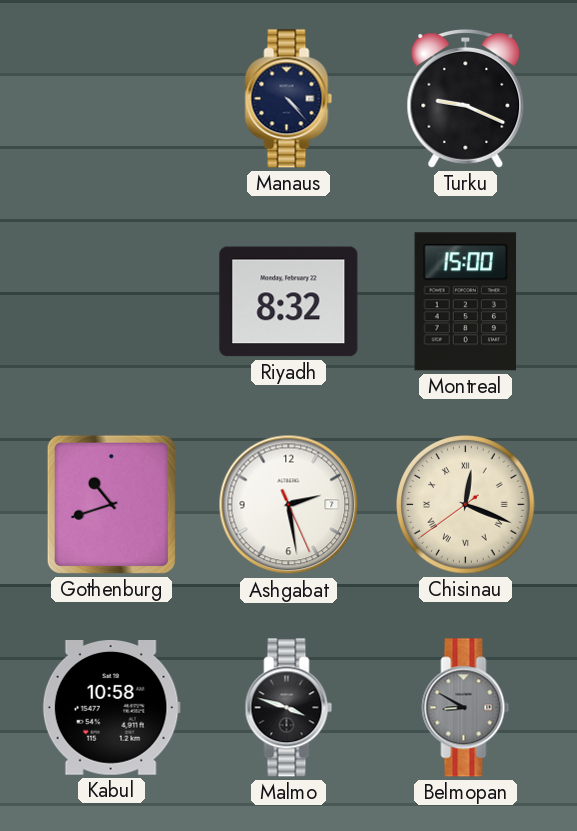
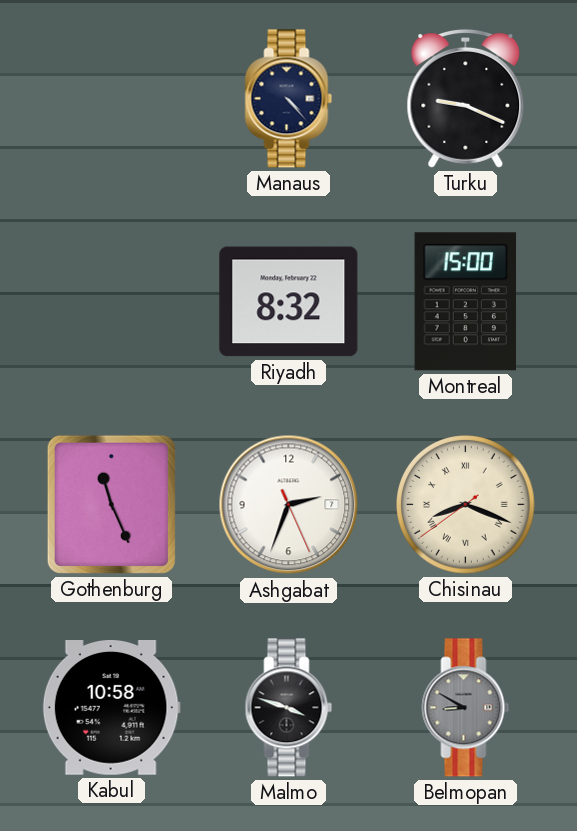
Gothenburg: 10:42 -> 11:26
Ashgabat: 2:28 -> 2:33
Chisinau: 12:18 -> 8:18
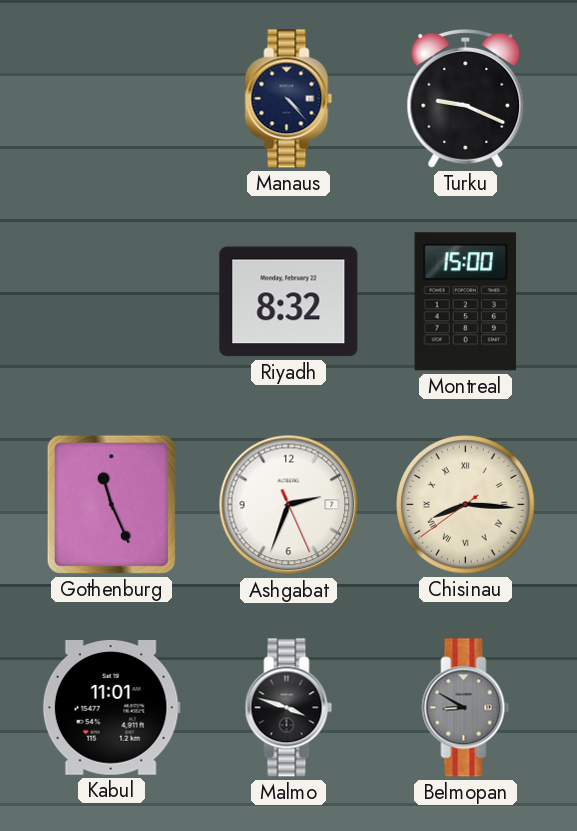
Chisinau: 8:18 -> 8:15
Kabul: 10:58 -> 11:01
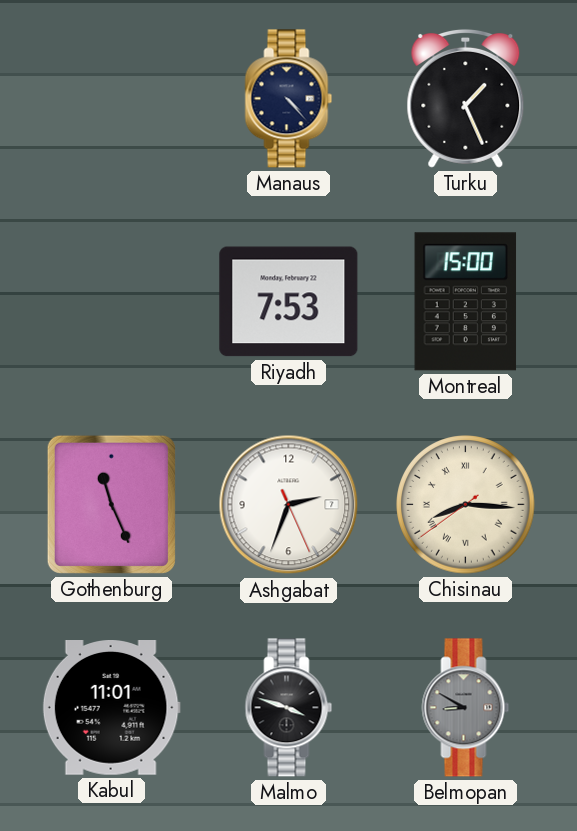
Turku: 9:19 -> 1:26
Riyadh: 8:32 -> 7:53
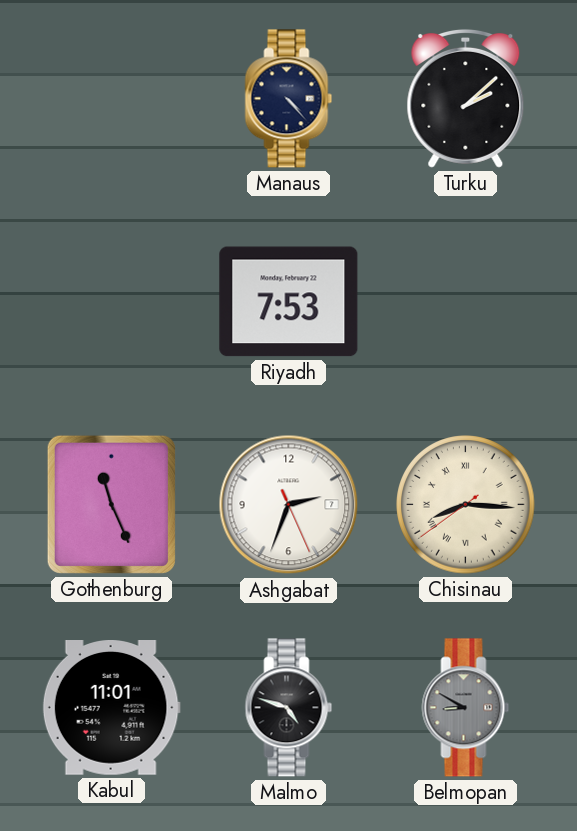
Turku: 1:26 -> 2:08
Montreal: 15:00 -> none
Malmo: 3:48 -> 4:48
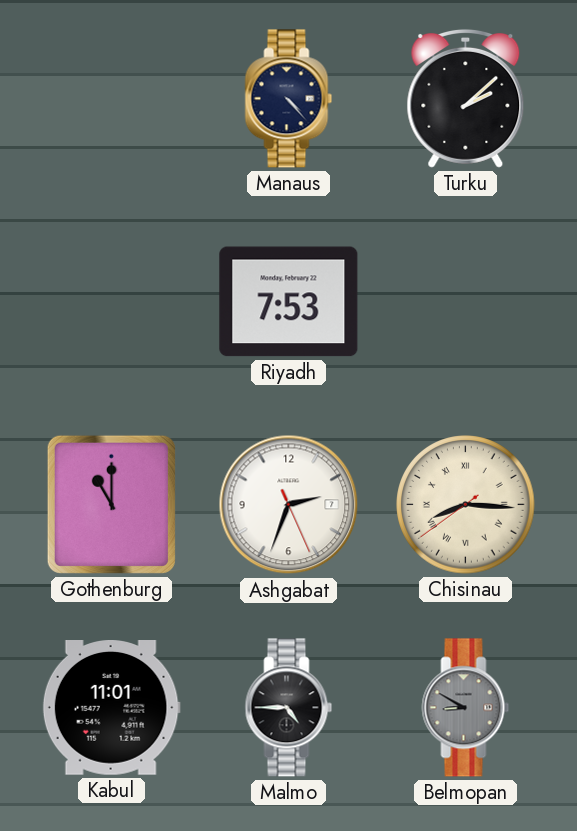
Gothenburg: 11:26 -> 11:00
Malmo: 4:48 -> 4:45
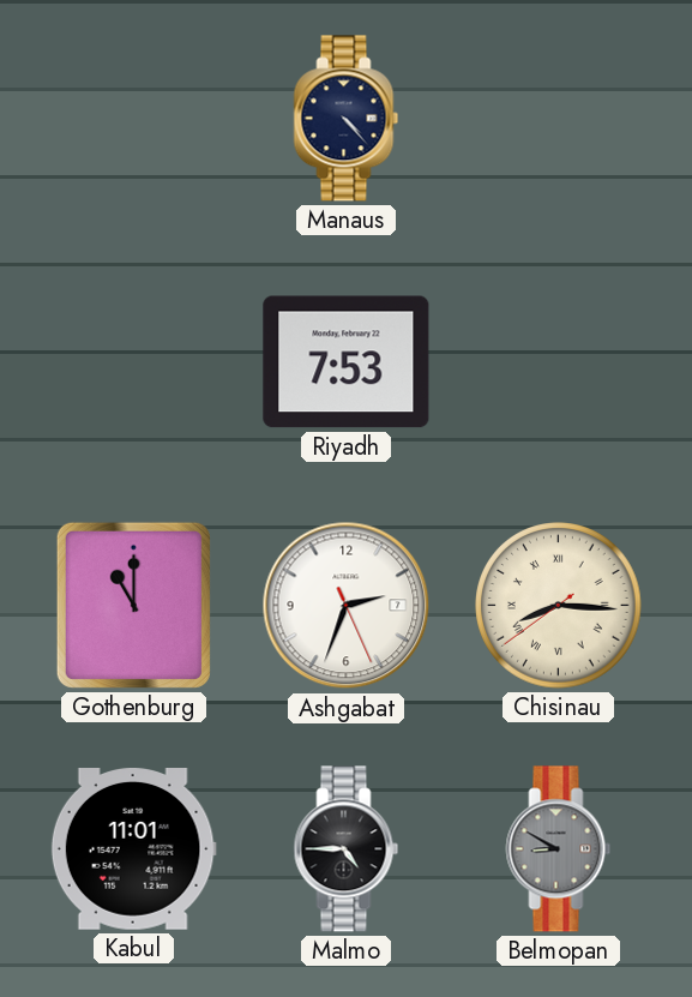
Turku: 2:08 -> none
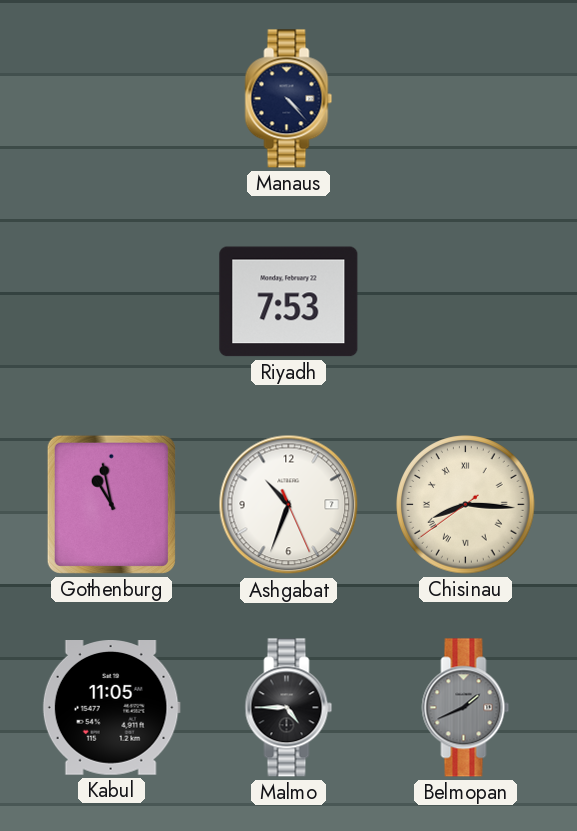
Gothenburg: 11:00 -> 10:58
Ashgabat: 2:33 -> 10:33
Kabul: 11:01 -> 11:05
Belmopan: 8:50 -> 1:41
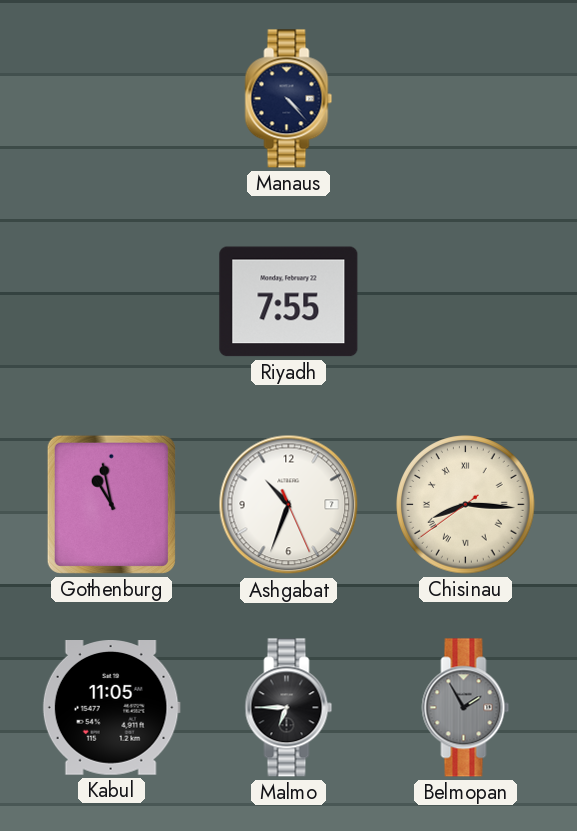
Riyadh: 7:53 -> 7:55
Malmo: 4:45 -> 6:45
Belmopan: 1:41 -> 1:55
